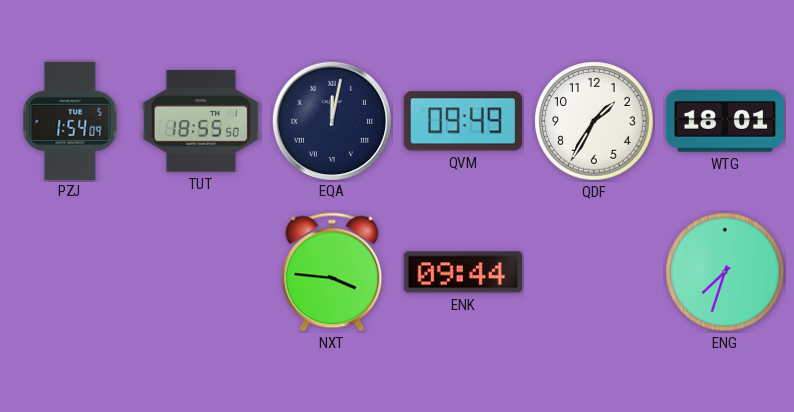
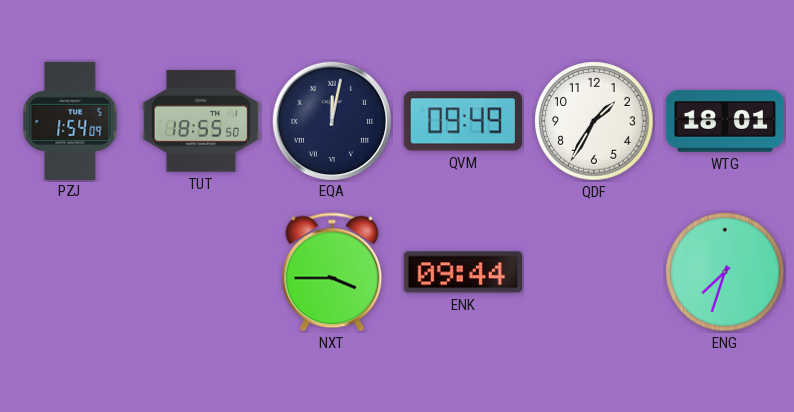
NXT: 3:46 -> 3:45
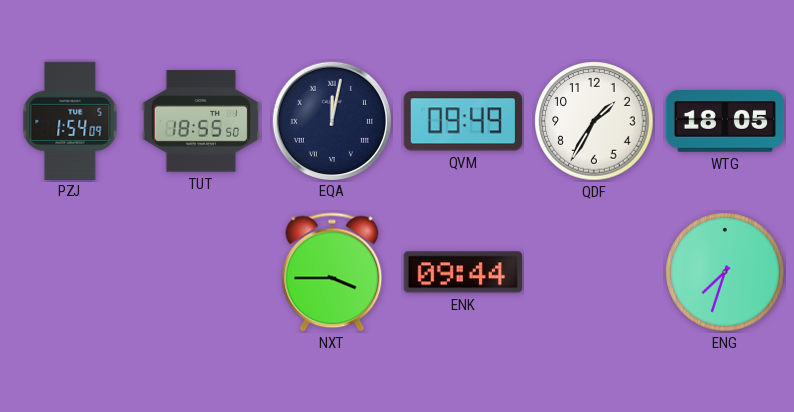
WTG: 18:01 -> 18:05
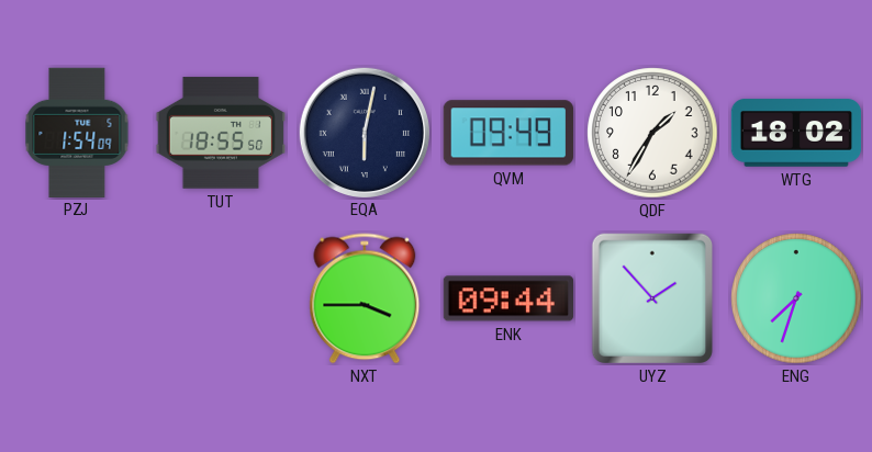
EQA: 12:02 -> 6:02
WTG: 18:05 -> 18:02
UYZ: none -> 1:53
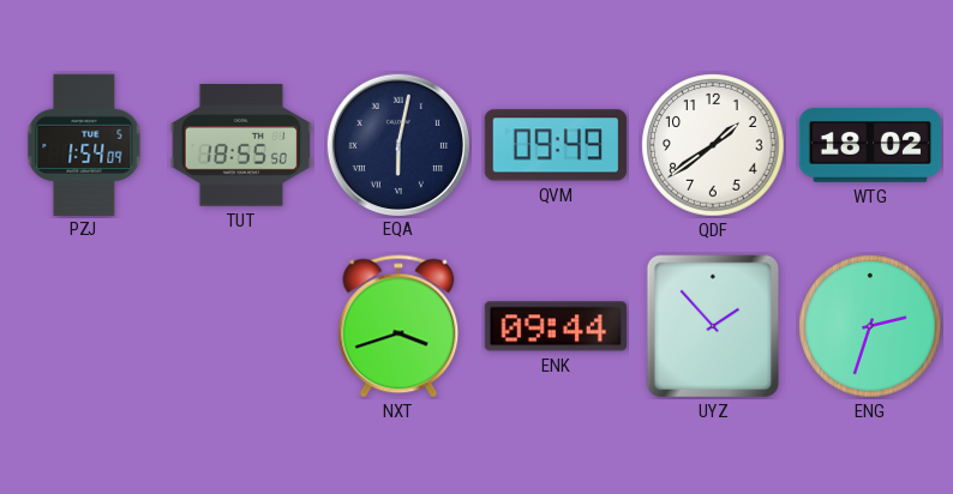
QDF: 1:35 -> 1:39
NXT: 3:45 -> 3:42
ENG: 7:33 -> 2:33
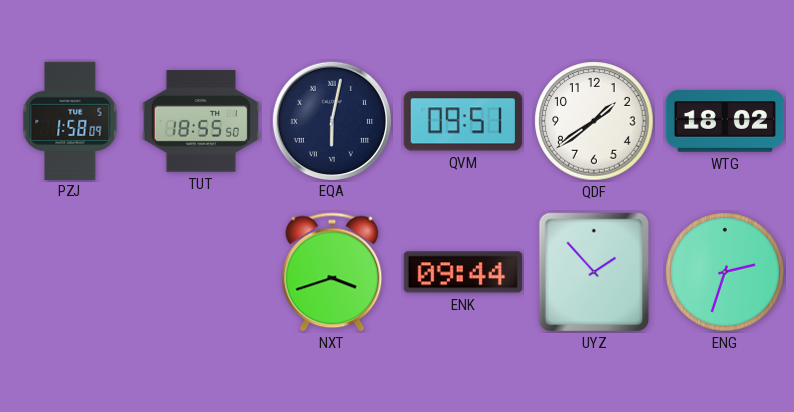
PZJ: 1:54 -> 1:58
QVM: 09:49 -> 09:51
